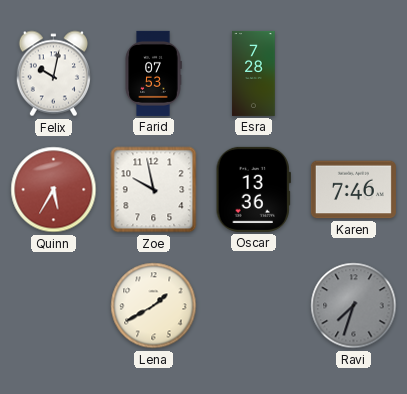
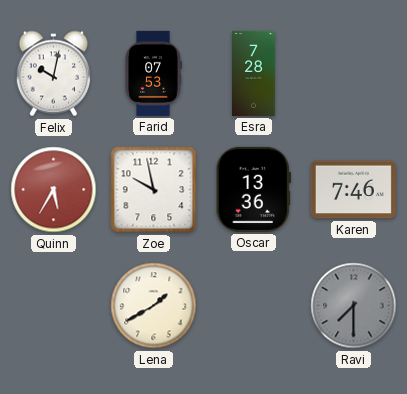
Ravi: 7:33 -> 7:30
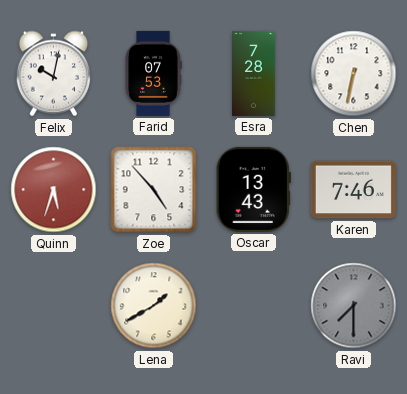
Chen: none -> 6:32
Quinn: 5:35 -> 5:33
Zoe: 9:58 -> 4:53
Oscar: 13:36 -> 13:43
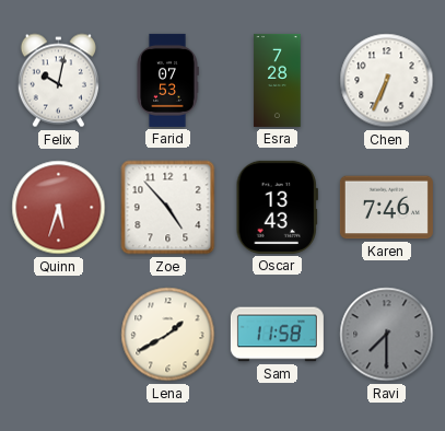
Chen: 6:32 -> 6:34
Sam: none -> 11:58
